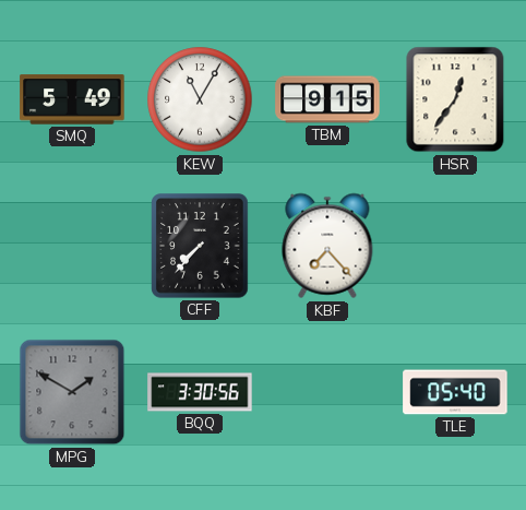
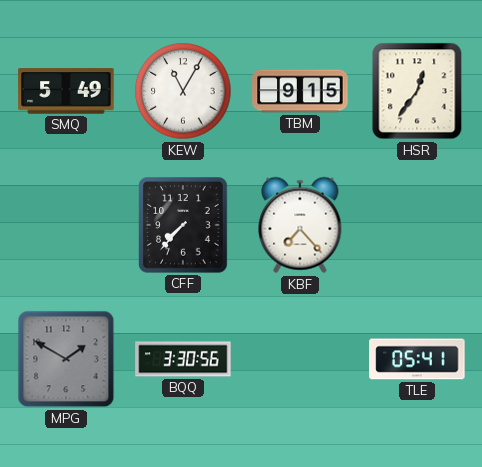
TLE: 05:40 -> 05:41
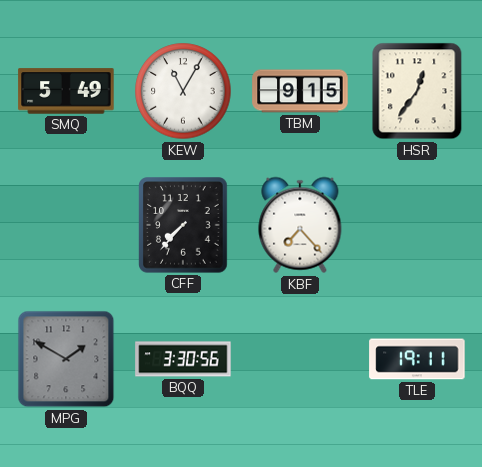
TLE: 05:41 -> 19:11
